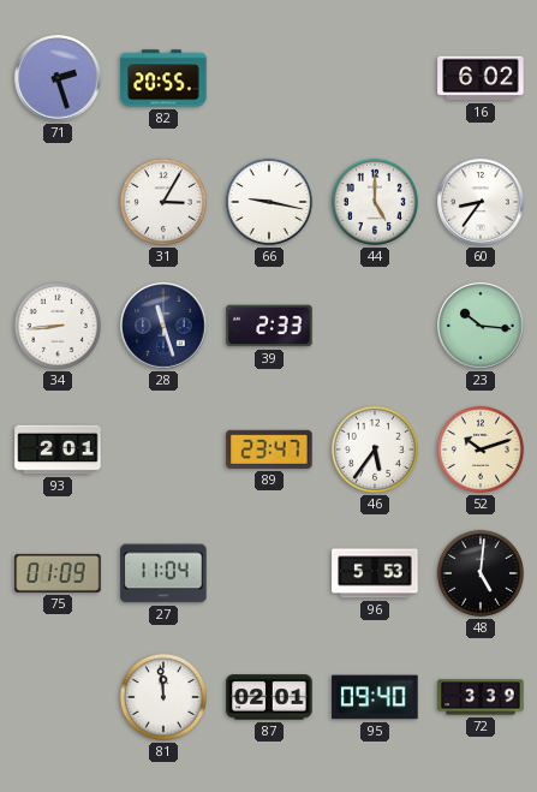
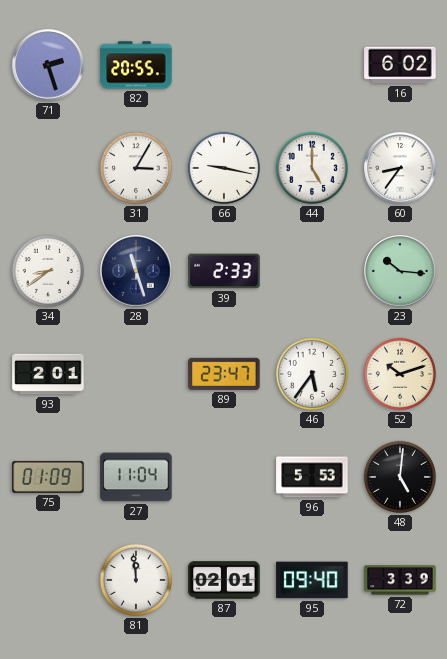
34: 8:44 -> 8:39
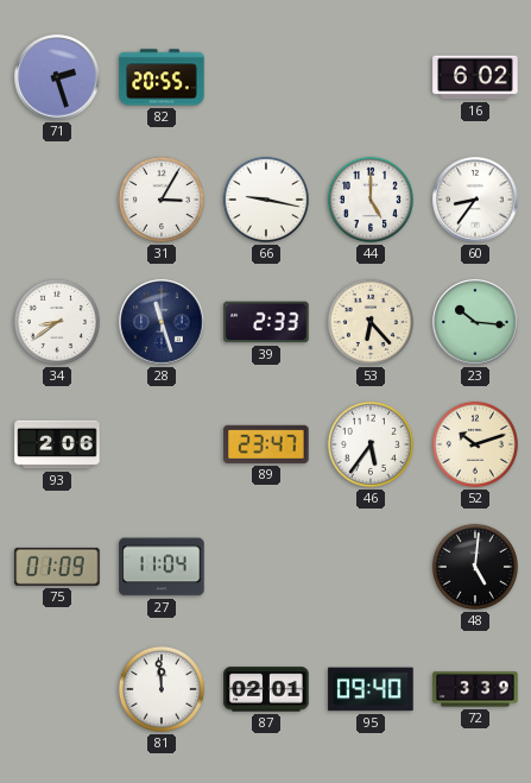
53: none -> 6:23
93: 2:01 -> 2:06
96: 5:53 -> none
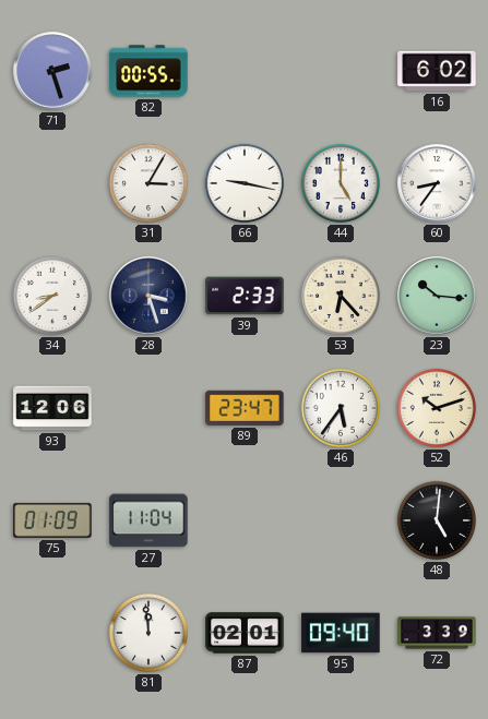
82: 20:55 -> 00:55
28: 11:27 -> 3:27
93: 2:06 -> 12:06
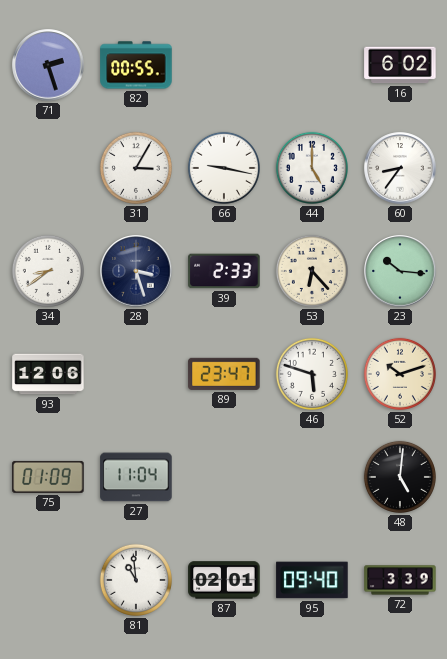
46: 5:36 -> 5:48
81: 11:59 -> 10:59
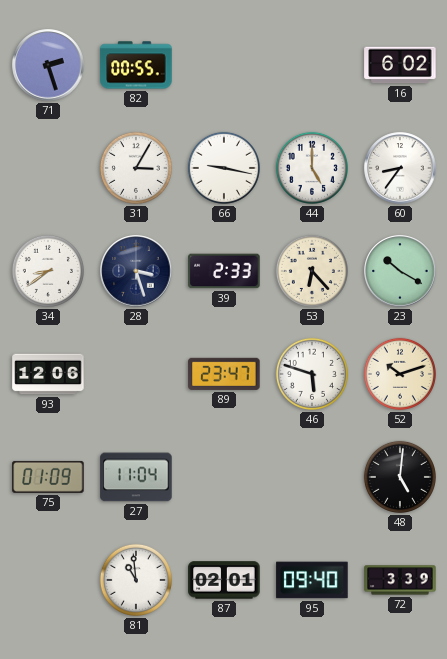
23: 10:16 -> 10:20
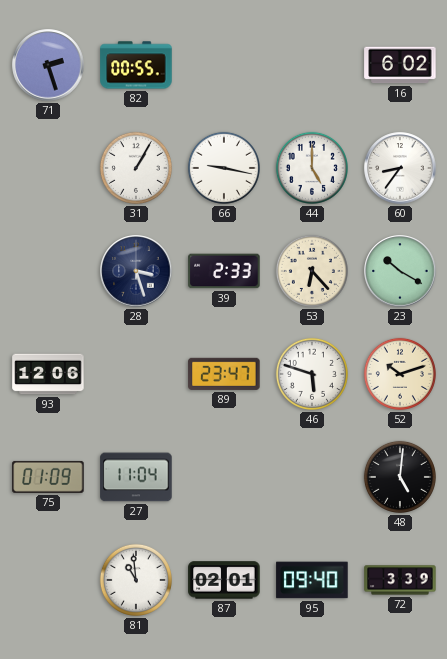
31: 3:05 -> 1:05
34: 8:39 -> none
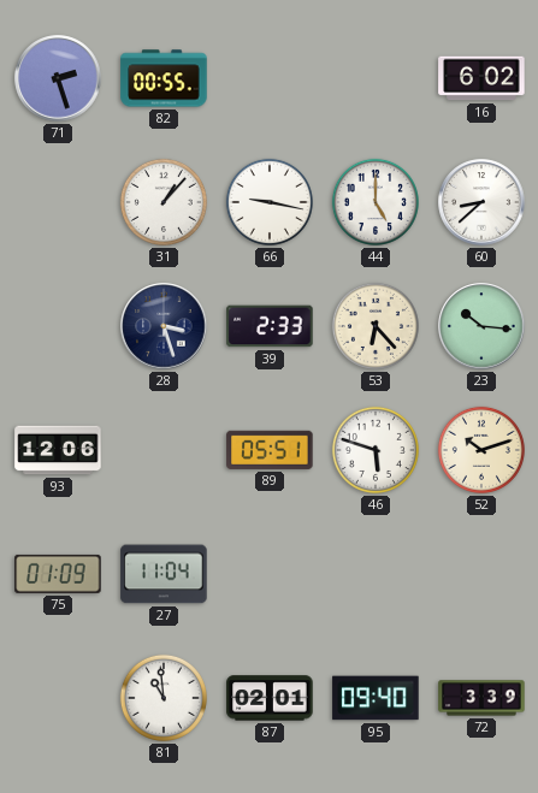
31: 1:05 -> 1:07
60: 8:36 -> 8:38
23: 10:20 -> 10:16
89: 23:47 -> 05:51
48: 5:01 -> none
